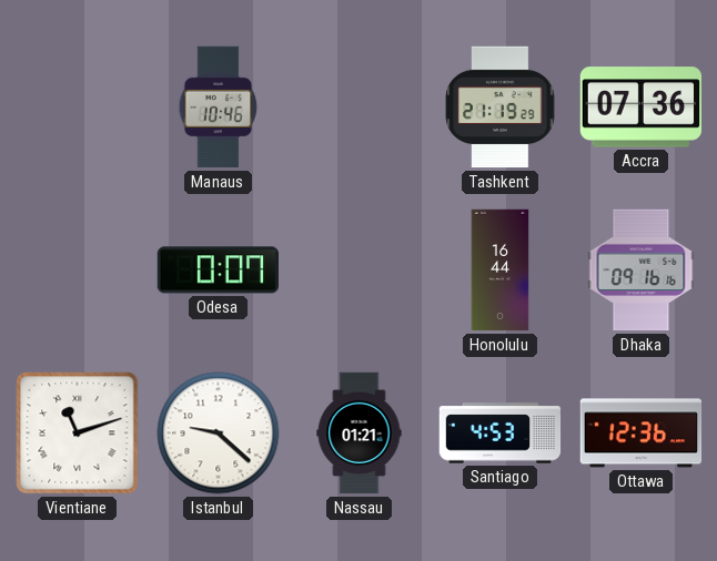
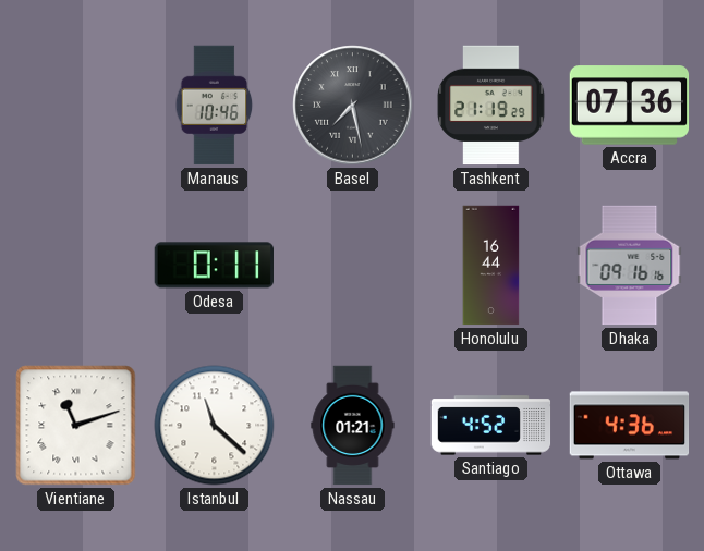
Basel: none -> 7:28
Odesa: 0:07 -> 0:11
Istanbul: 9:22 -> 11:22
Santiago: 4:53 -> 4:52
Ottawa: 12:36 -> 4:36
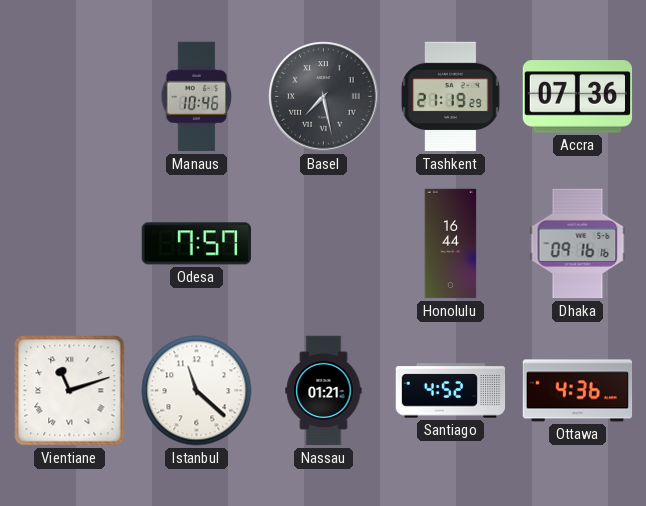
Odesa: 0:11 -> 7:57
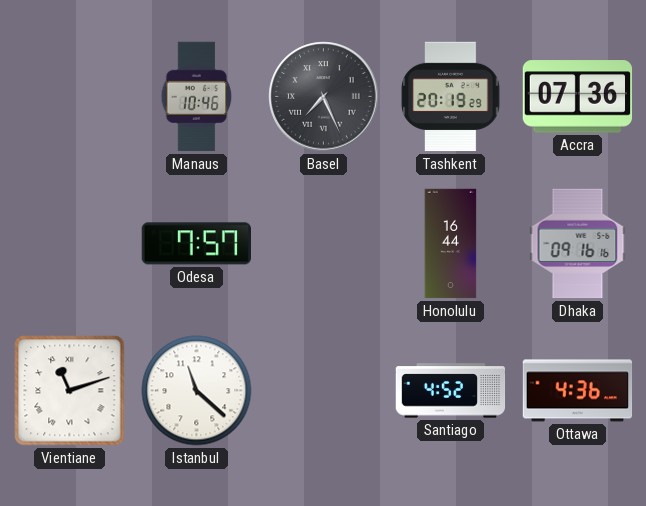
Basel: 7:28 -> 7:26
Tashkent: 21:19 -> 20:19
Nassau: 01:21 -> none
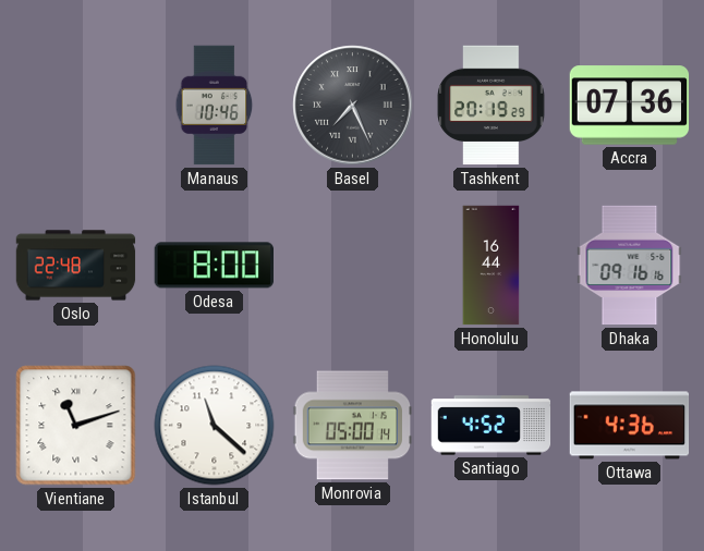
Oslo: none -> 22:48
Odesa: 7:57 -> 8:00
Monrovia: none -> 05:00
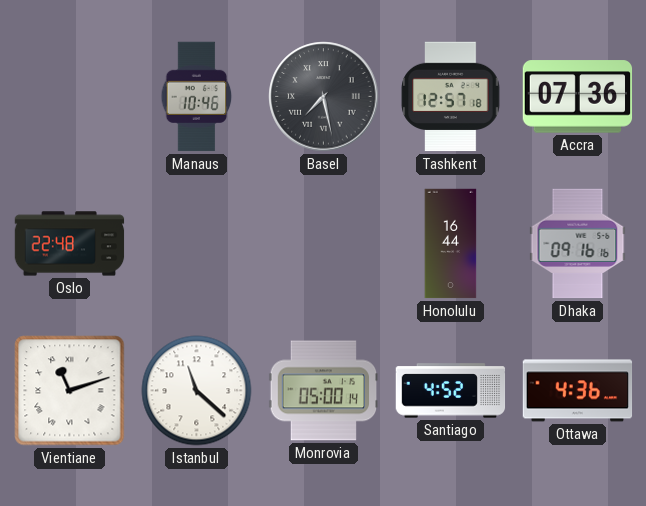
Basel: 7:26 -> 7:28
Tashkent: 20:19 -> 12:57
Odesa: 8:00 -> none
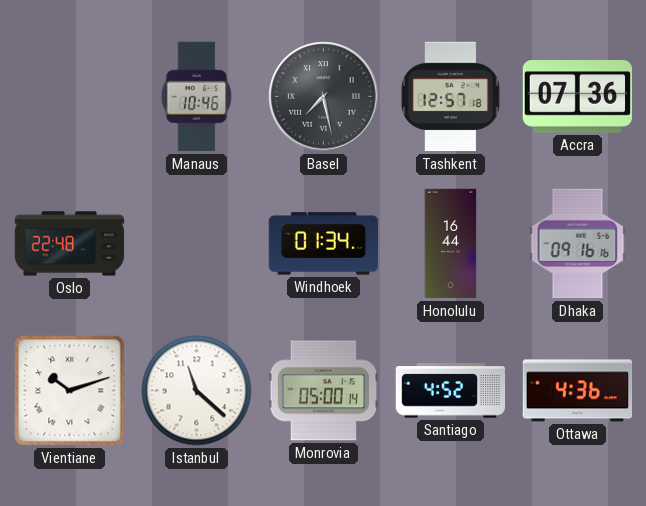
Windhoek: none -> 01:34
Vientiane: 11:12 -> 10:12
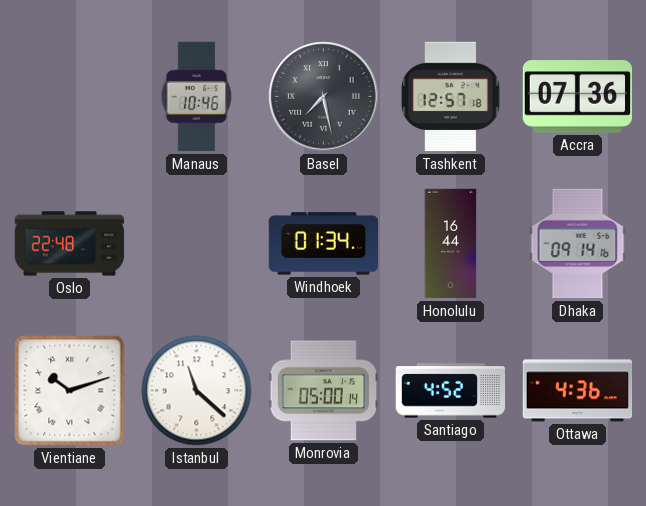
Dhaka: 09:16 -> 09:14
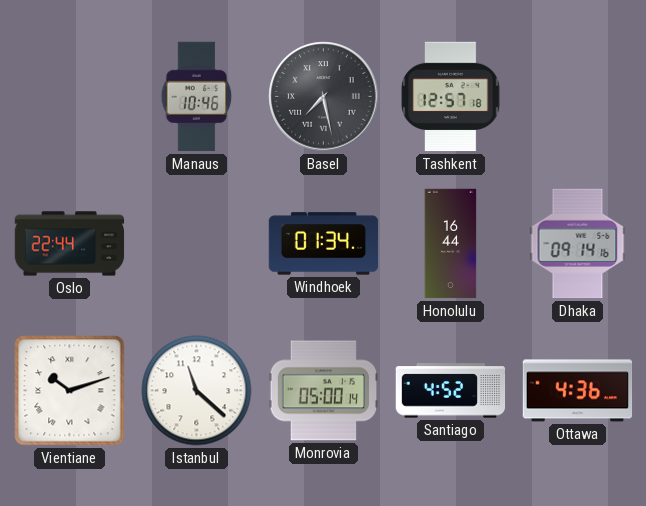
Accra: 07:36 -> none
Oslo: 22:48 -> 22:44
